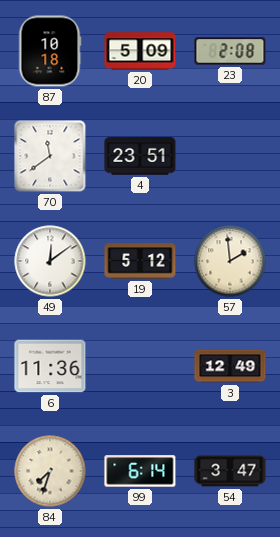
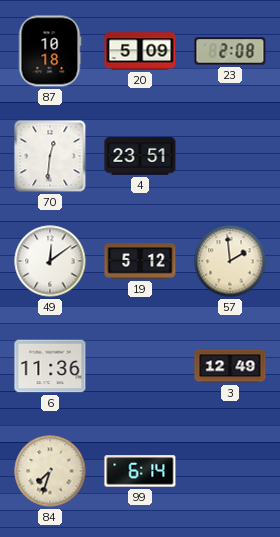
70: 11:39 -> 12:31
54: 3:47 -> none
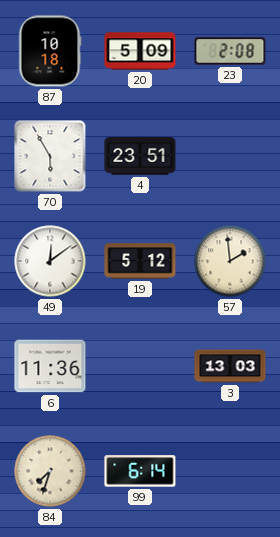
70: 12:31 -> 5:55
3: 12:49 -> 13:03
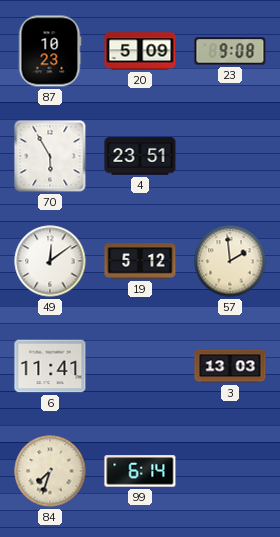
87: 10:18 -> 10:23
23: 2:08 -> 9:08
6: 11:36 -> 11:41
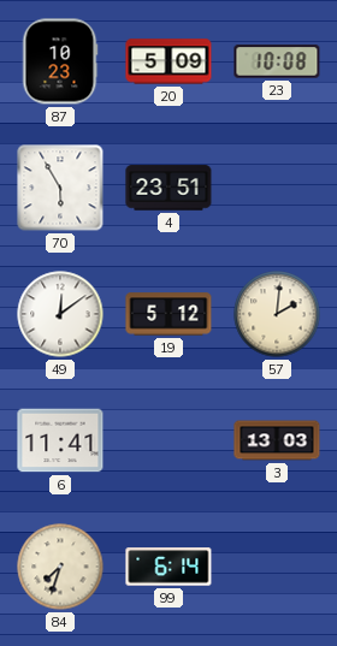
23: 9:08 -> 10:08
57: 1:59 -> 2:01
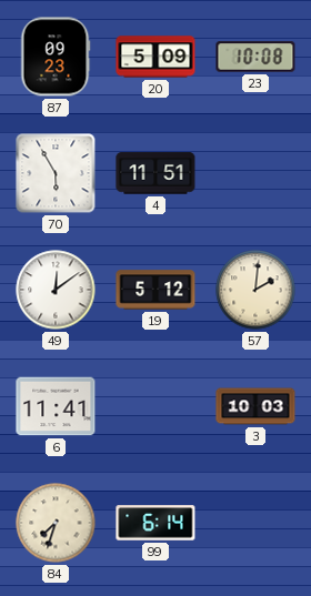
87: 10:23 -> 09:23
4: 23:51 -> 11:51
3: 13:03 -> 10:03
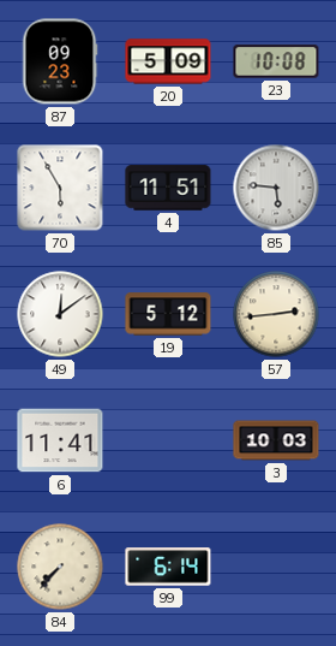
85: none -> 5:46
57: 2:01 -> 2:44
84: 7:33 -> 7:37
